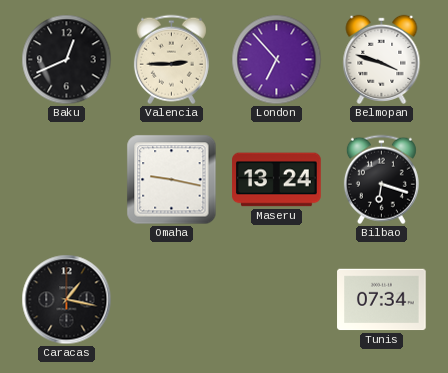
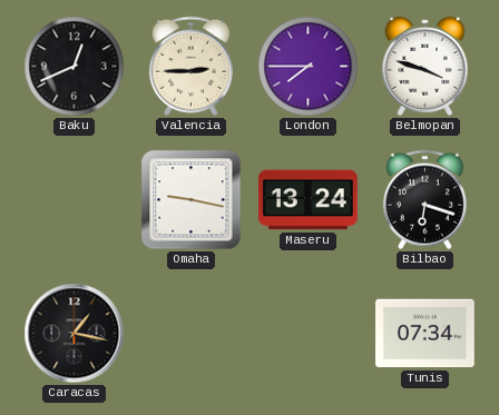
London: 6:53 -> 7:45
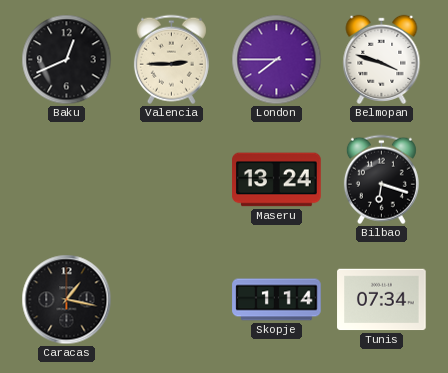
Omaha: 9:17 -> none
Skopje: none -> 1:14
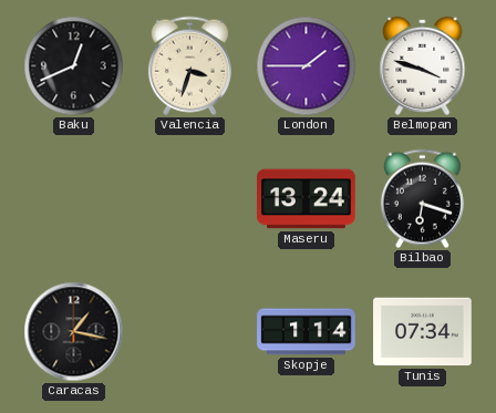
Valencia: 2:45 -> 3:33
London: 7:45 -> 1:45
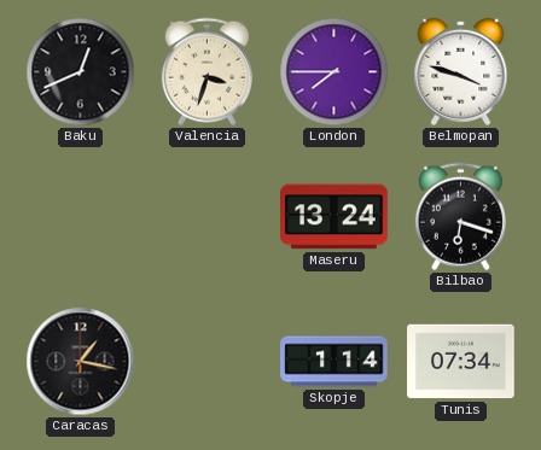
London: 1:45 -> 7:45
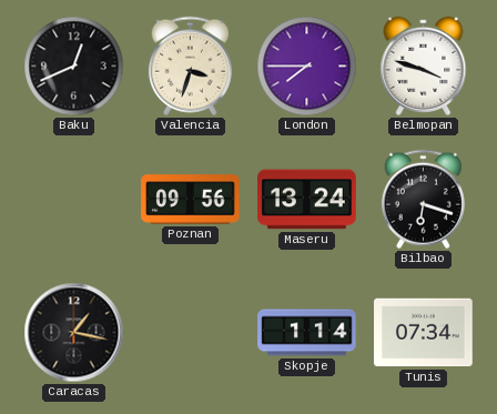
Poznan: none -> 09:56
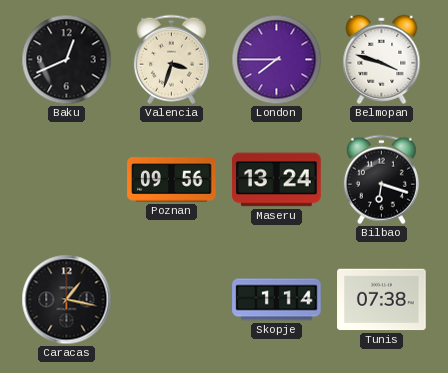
Tunis: 07:34 -> 07:38
